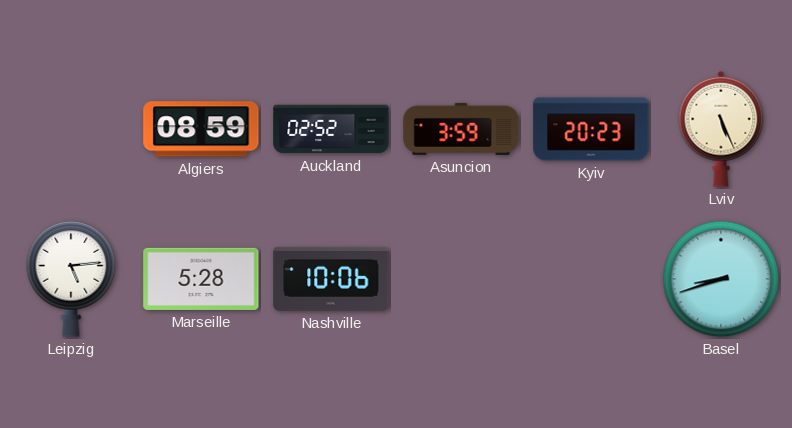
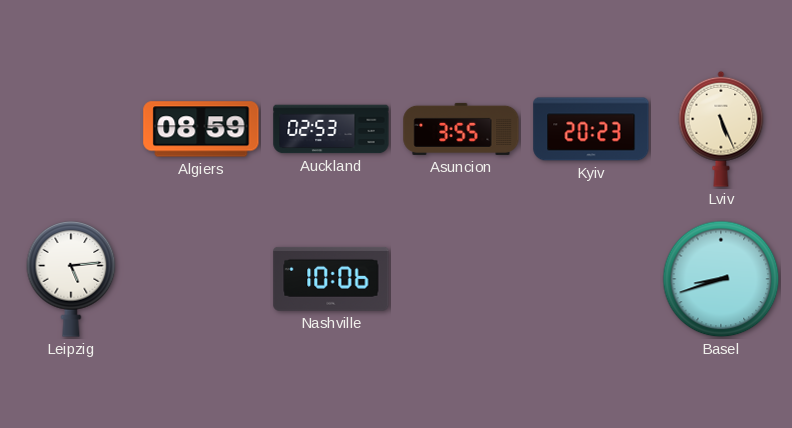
Auckland: 02:52 -> 02:53
Asuncion: 3:59 -> 3:55
Marseille: 5:28 -> none
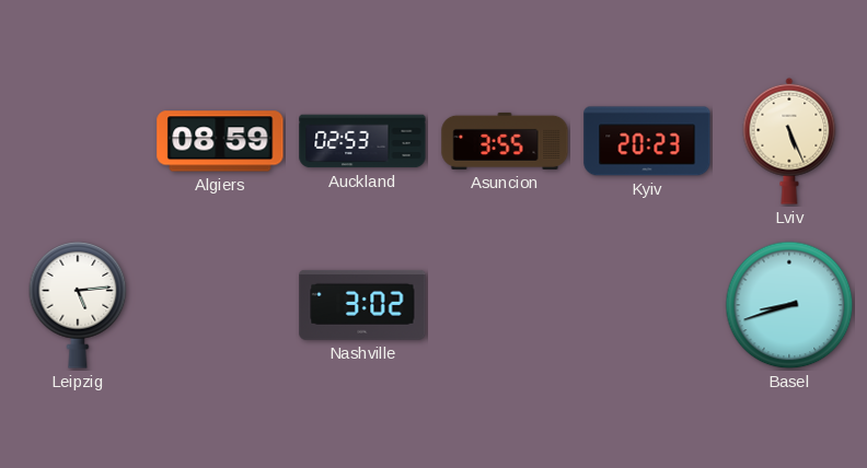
Nashville: 10:06 -> 3:02
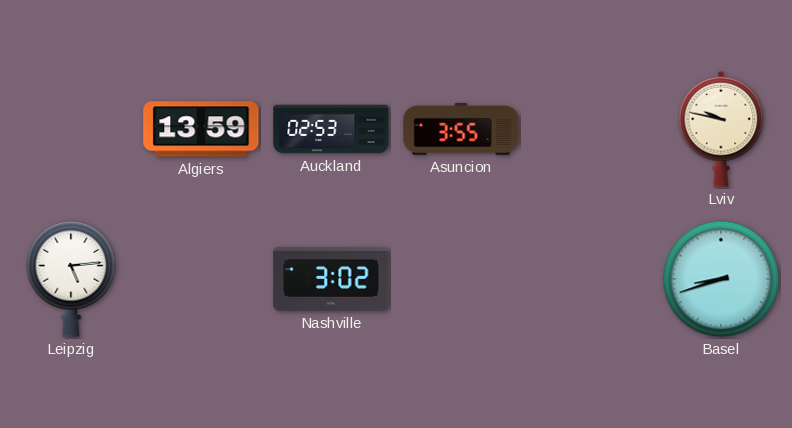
Algiers: 08:59 -> 13:59
Kyiv: 20:23 -> none
Lviv: 5:26 -> 9:47
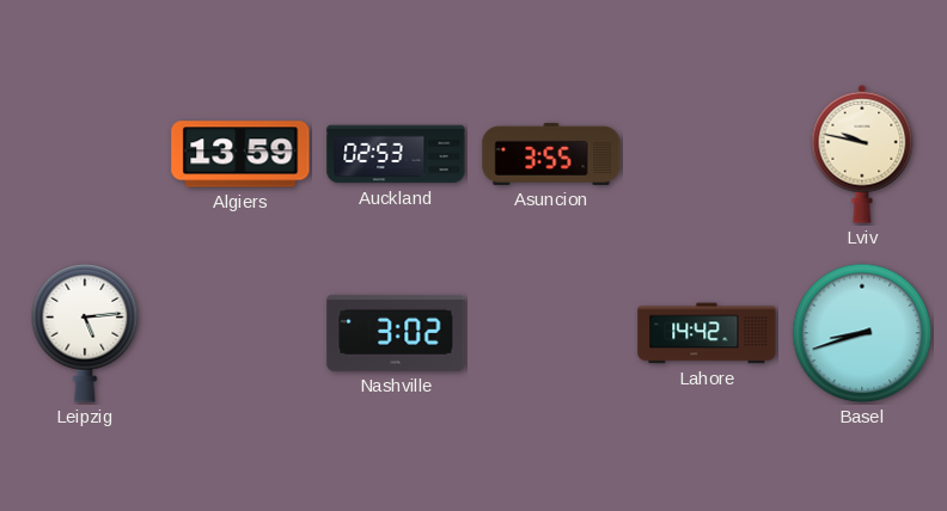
Lahore: none -> 14:42
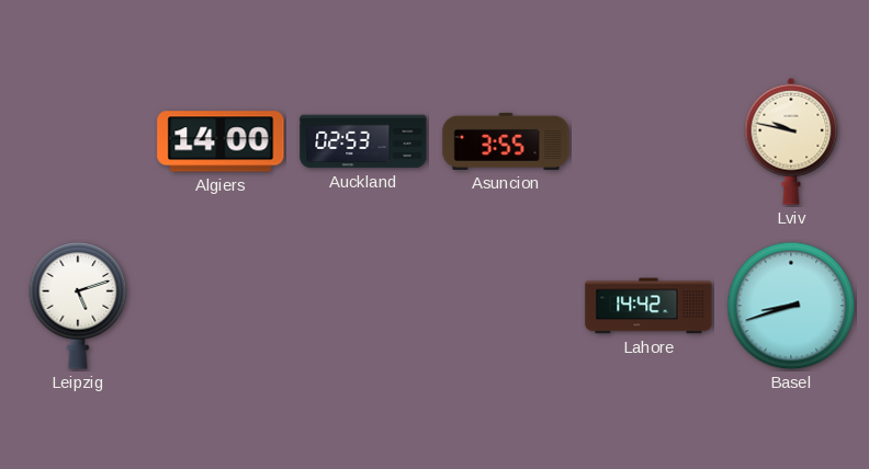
Algiers: 13:59 -> 14:00
Leipzig: 5:14 -> 5:12
Nashville: 3:02 -> none
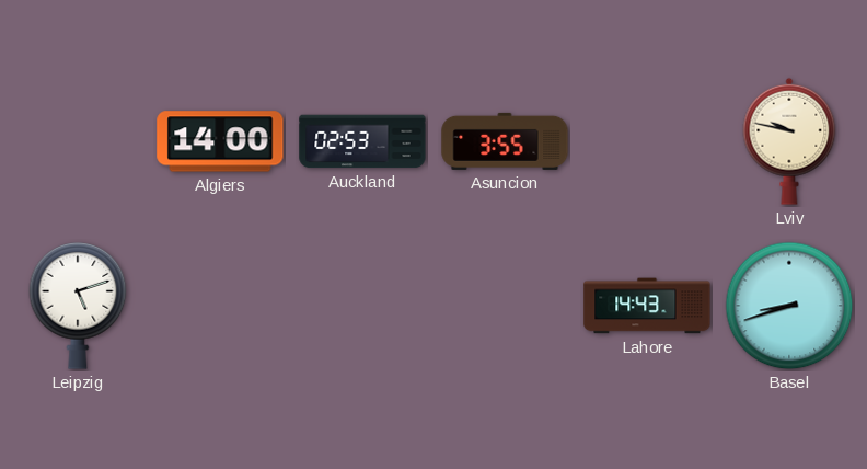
Lahore: 14:42 -> 14:43
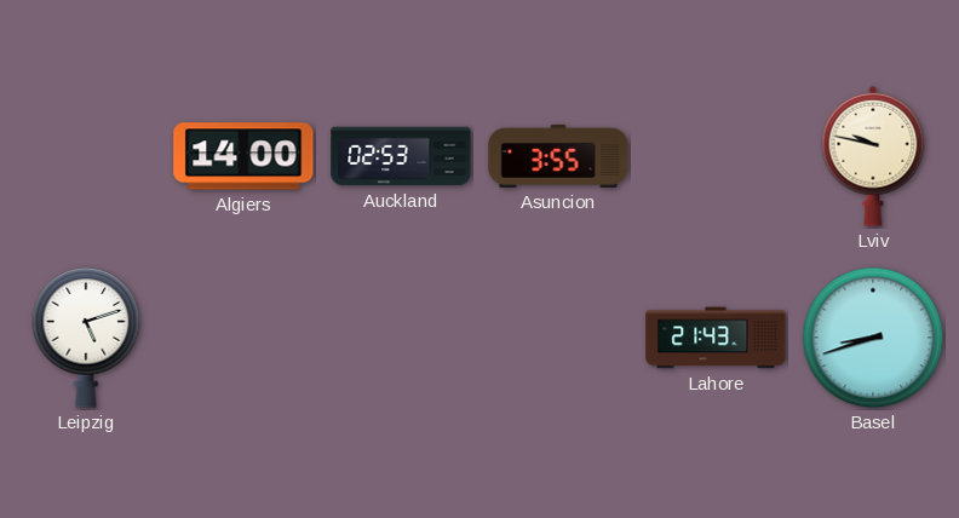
Lahore: 14:43 -> 21:43
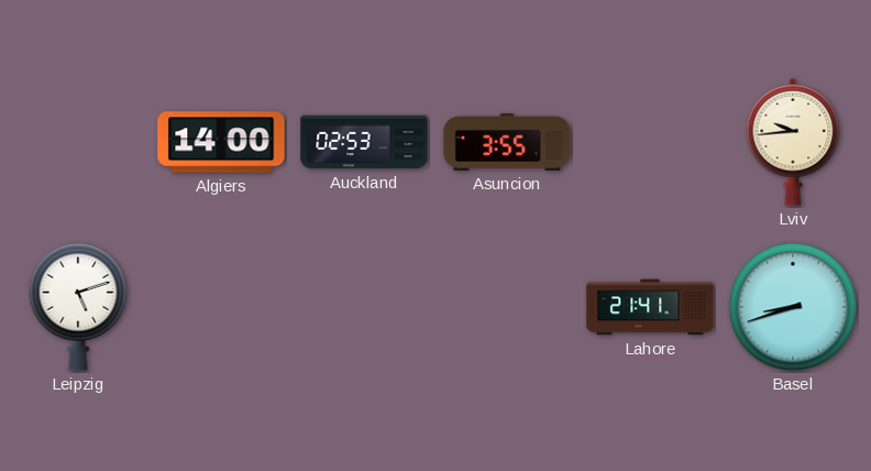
Lviv: 9:47 -> 9:44
Lahore: 21:43 -> 21:41
